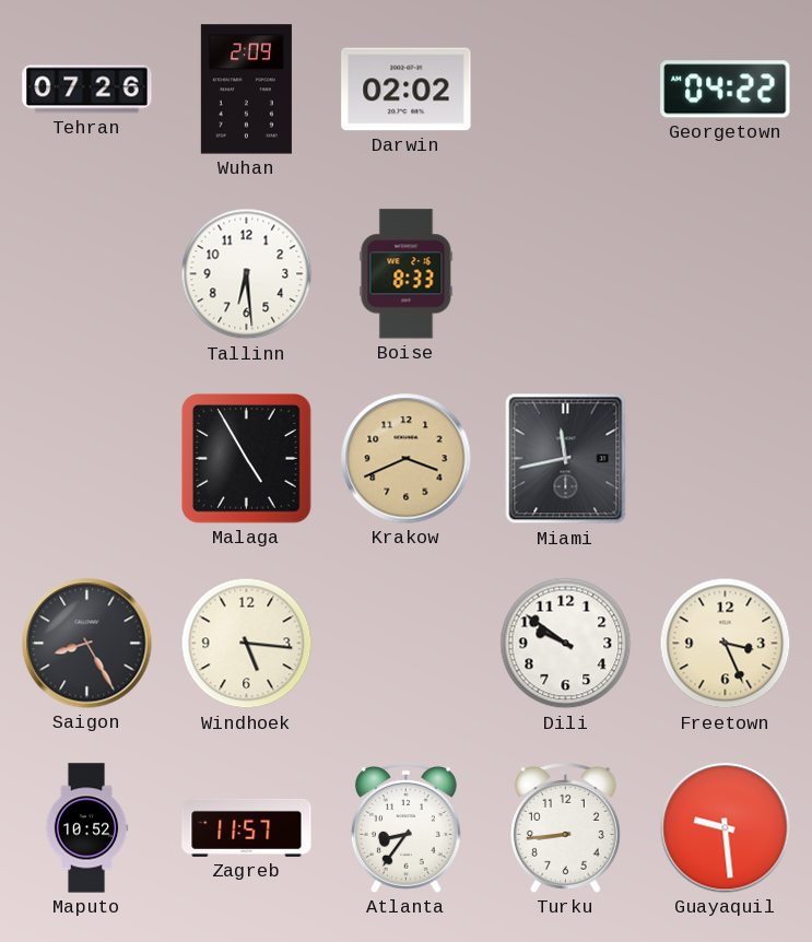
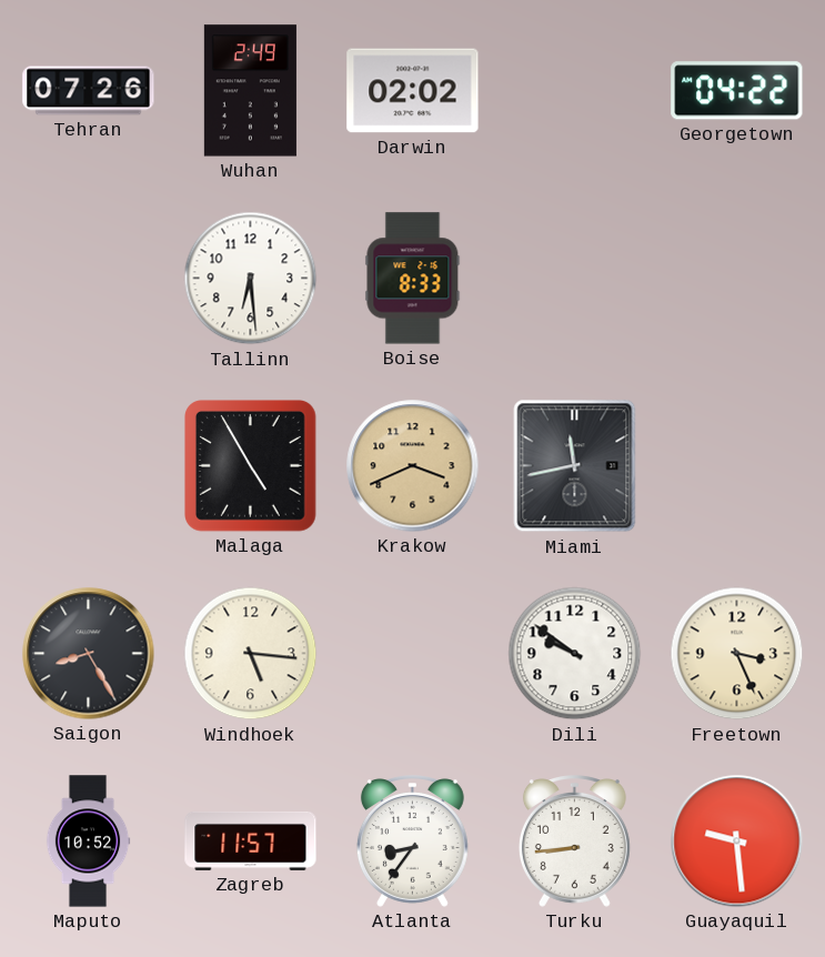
Wuhan: 2:09 -> 2:49
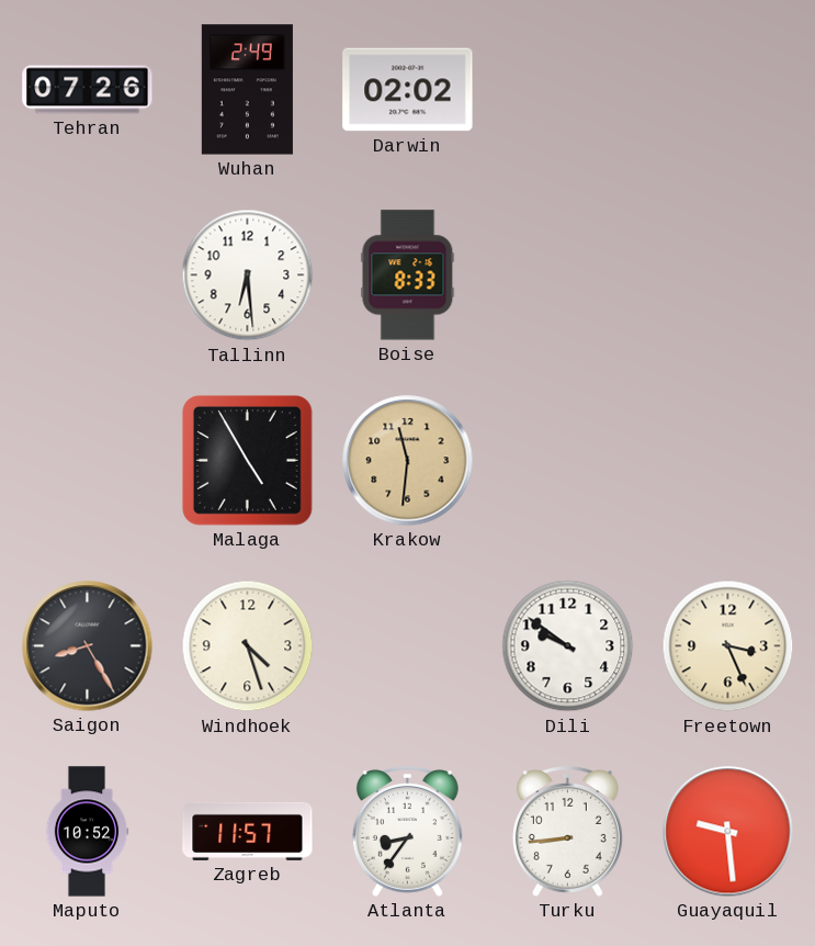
Georgetown: 04:22 -> none
Krakow: 3:41 -> 11:31
Miami: 11:43 -> none
Windhoek: 5:16 -> 4:27
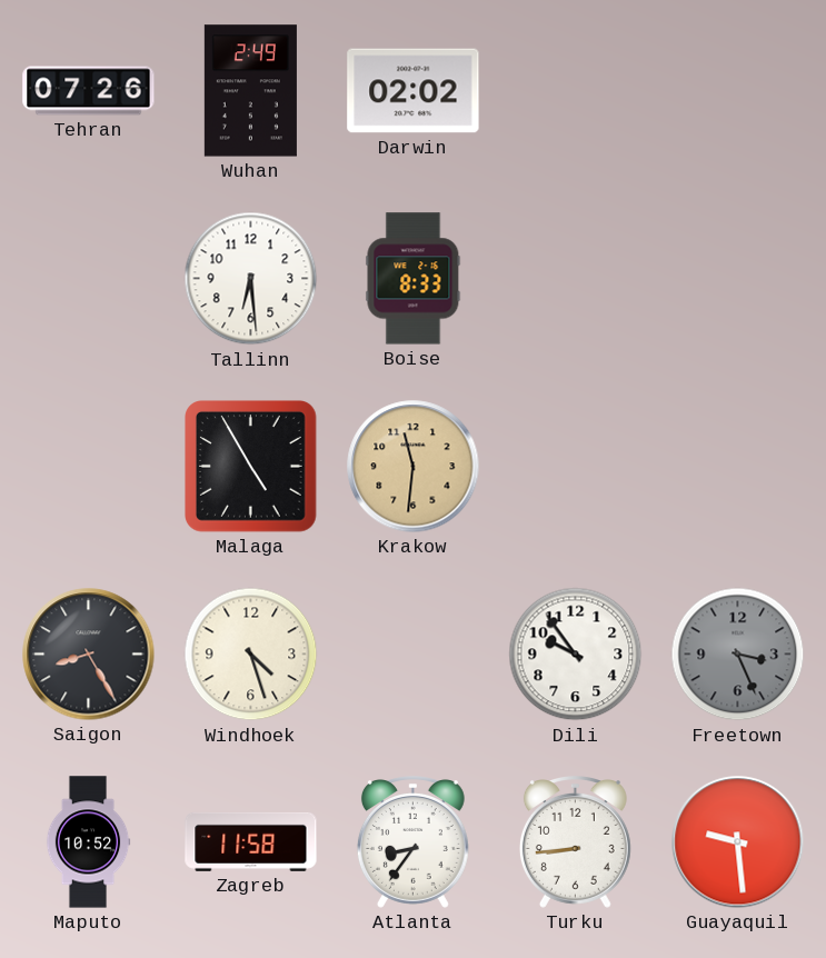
Dili: 9:51 -> 9:54
Freetown dial: cream -> grey
Zagreb: 11:57 -> 11:58
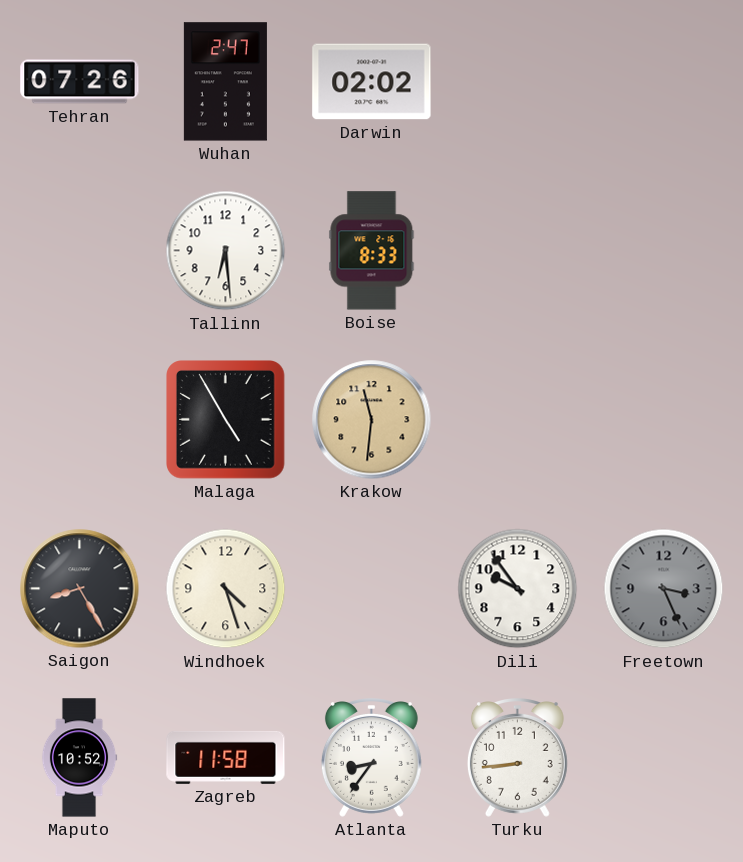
Wuhan: 2:49 -> 2:47
Guayaquil: 9:29 -> none
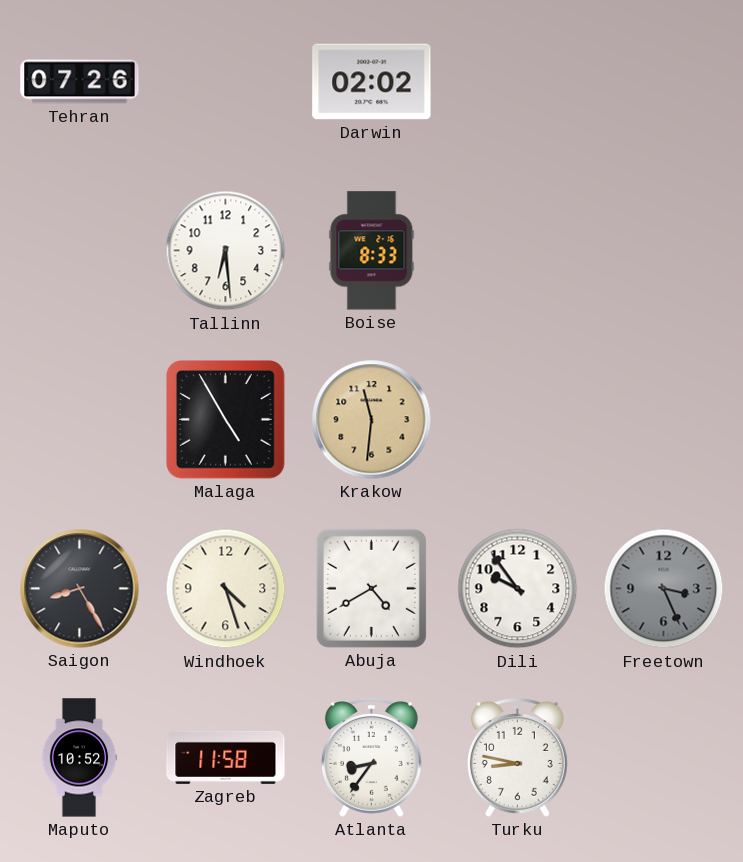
Wuhan: 2:47 -> none
Abuja: none -> 4:40
Turku: 8:44 -> 8:47
